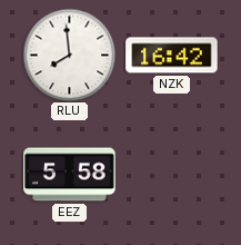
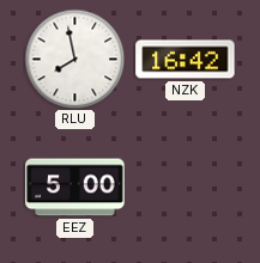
RLU: 7:59 -> 7:58
EEZ: 5:58 -> 5:00
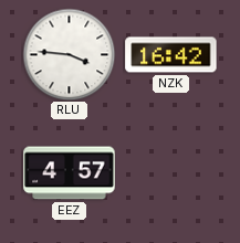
RLU: 7:58 -> 3:46
EEZ: 5:00 -> 4:57
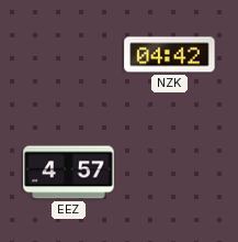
RLU: 3:46 -> none
NZK: 16:42 -> 04:42
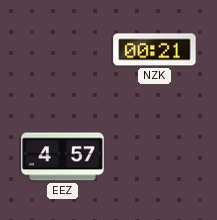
NZK: 04:42 -> 00:21
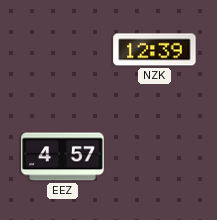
NZK: 00:21 -> 12:39
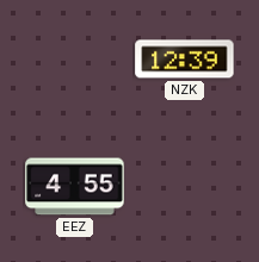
EEZ: 4:57 -> 4:55
